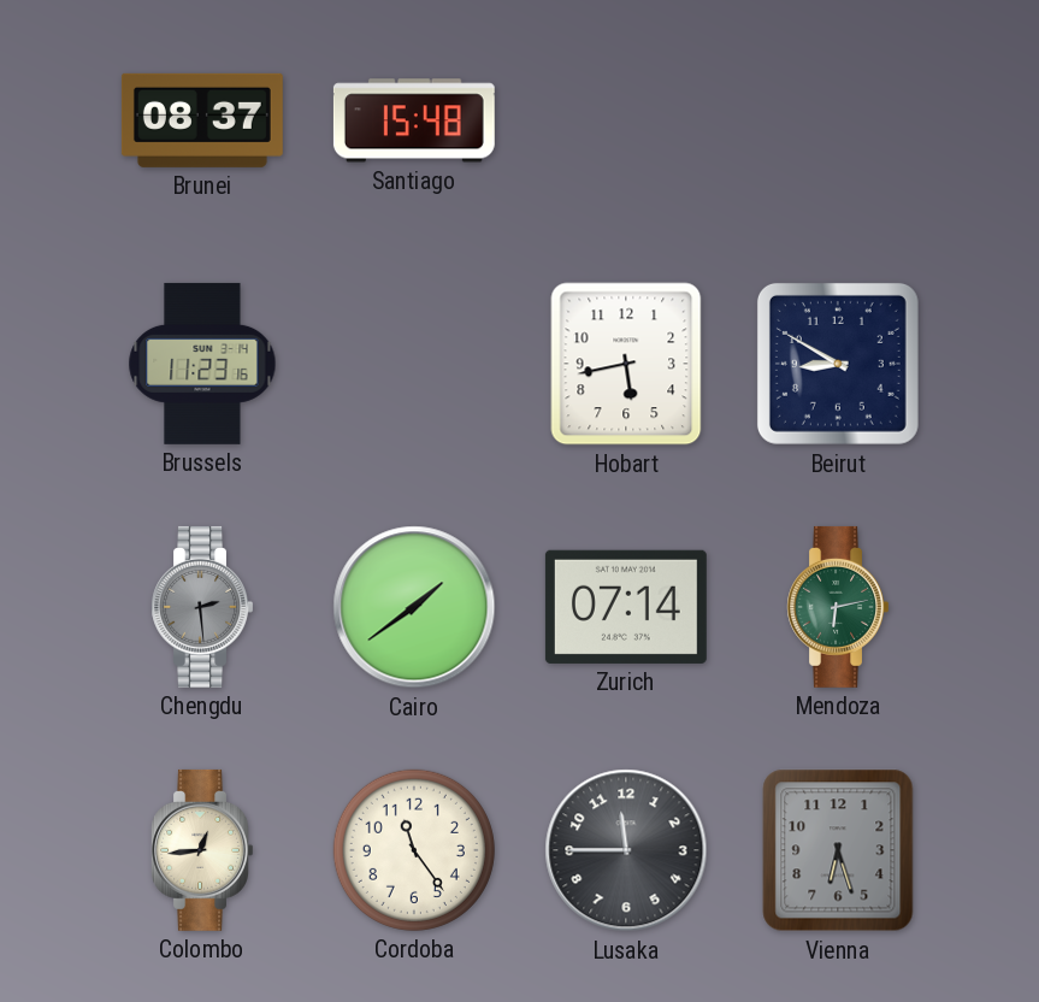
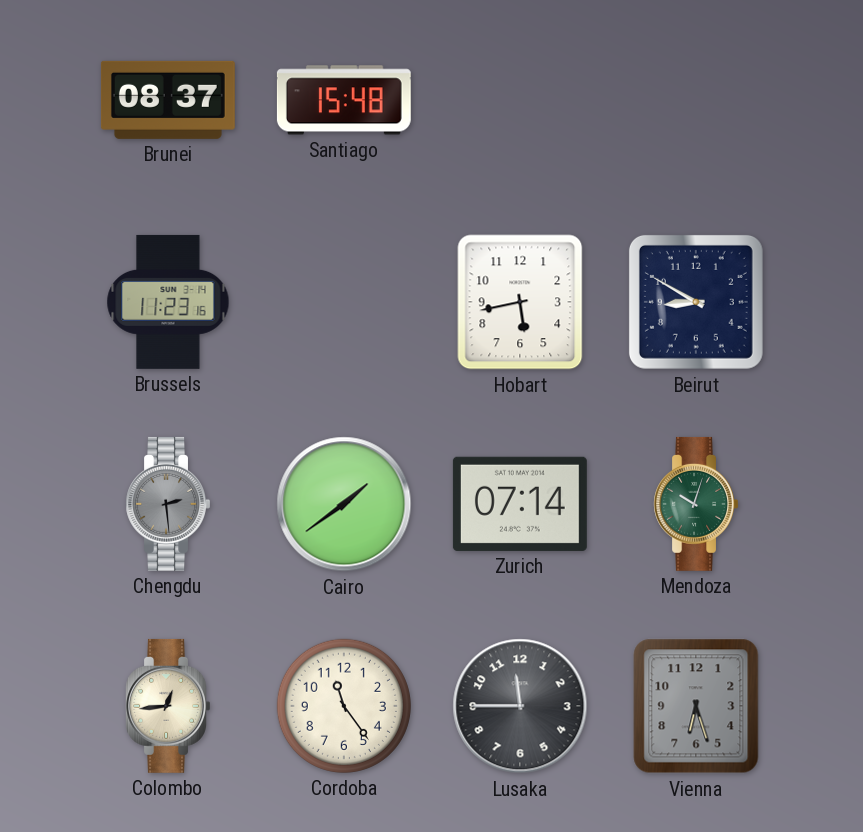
Mendoza: 6:13 -> 10:03
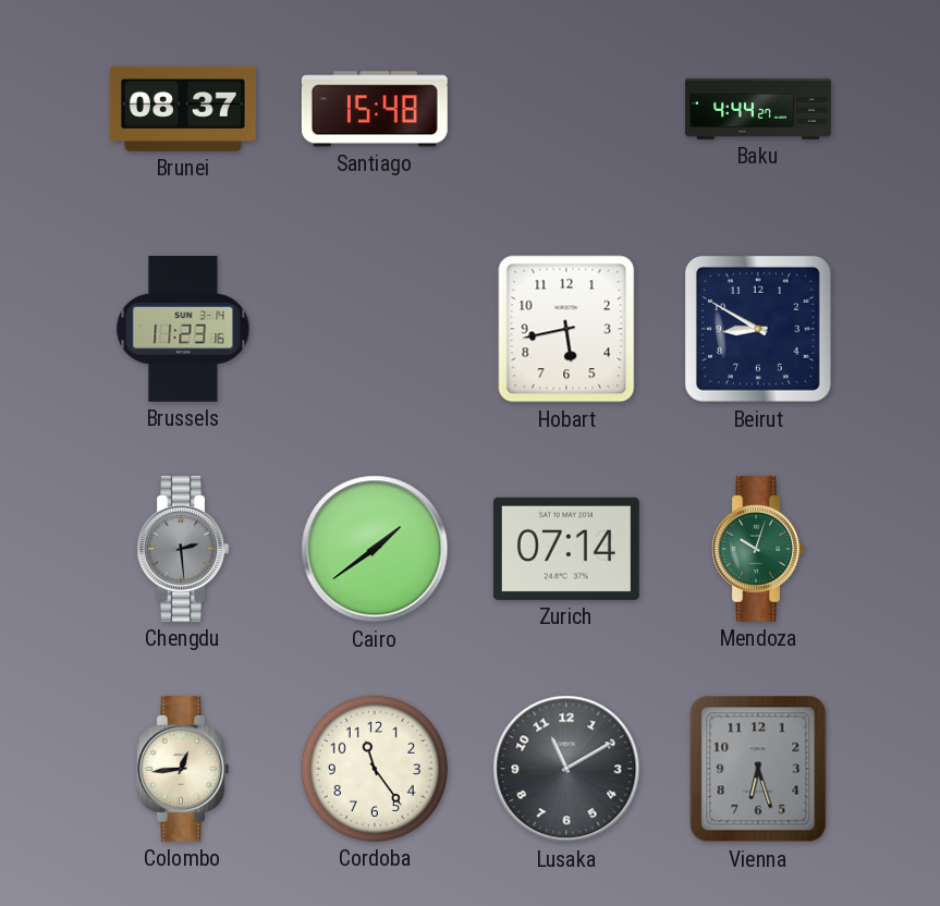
Baku: none -> 4:44
Lusaka: 11:45 -> 11:10
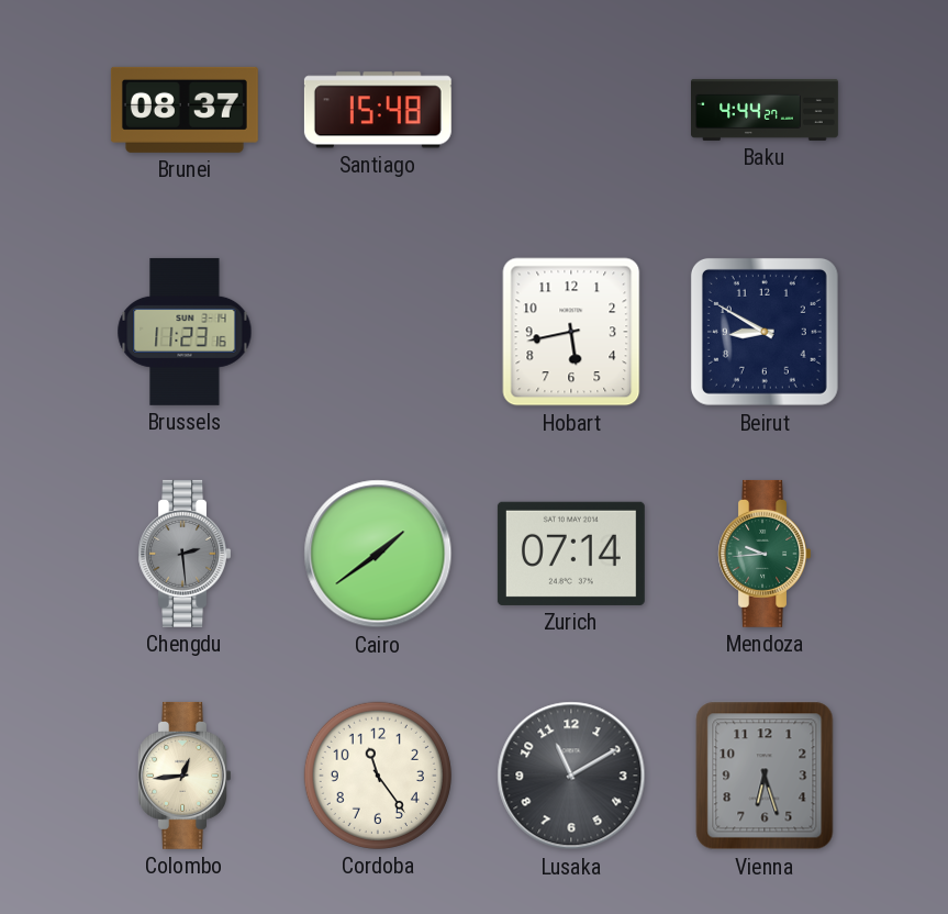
Mendoza: 10:03 -> 9:44
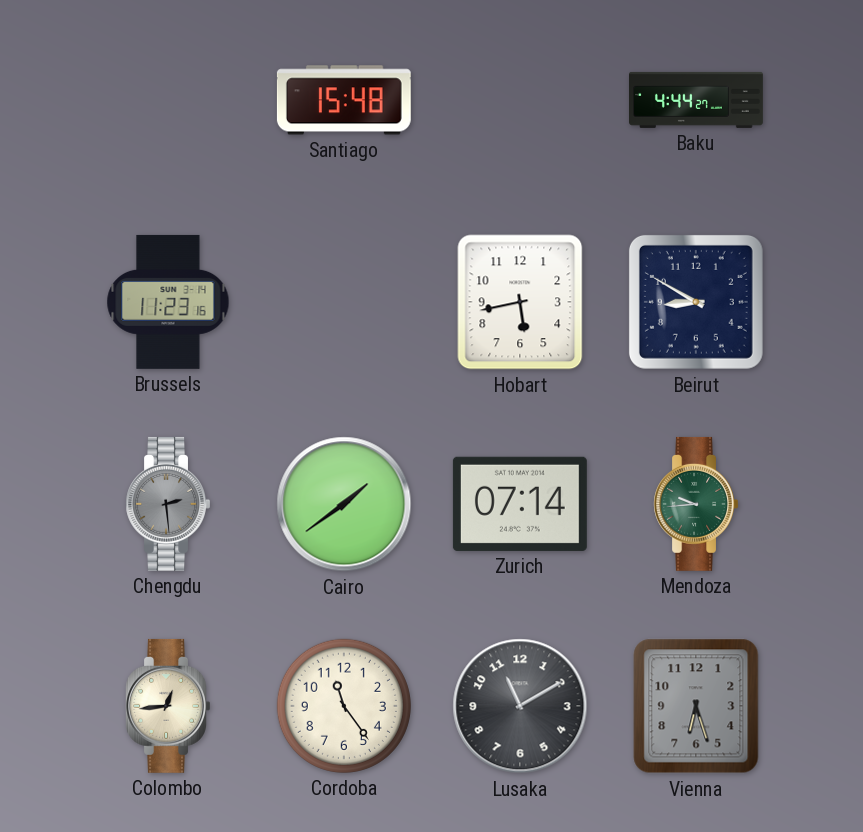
Brunei: 08:37 -> none
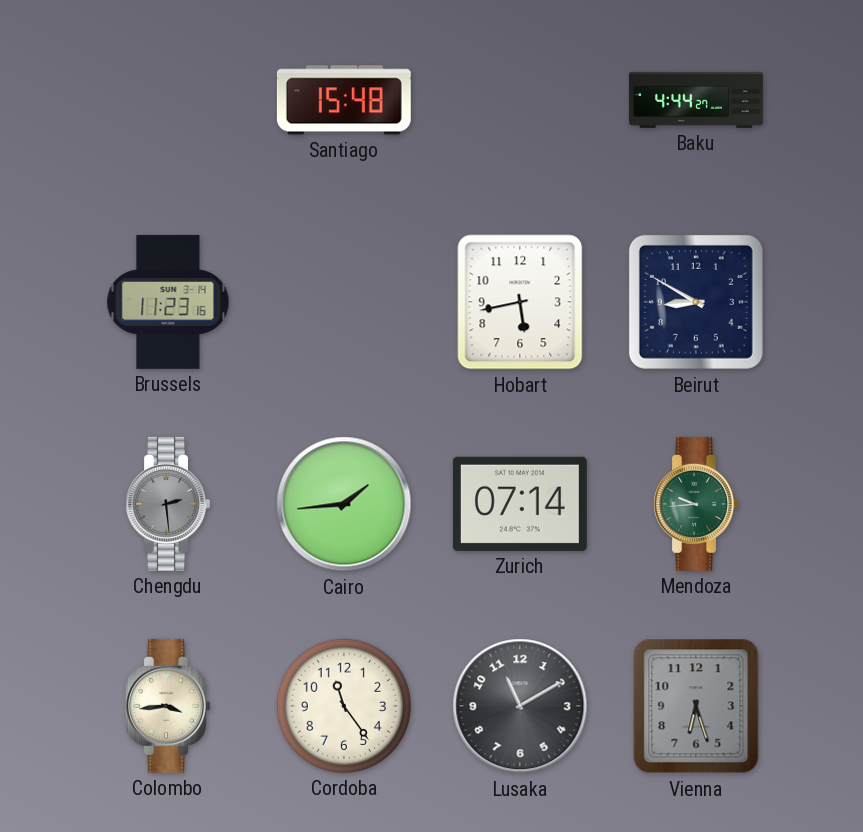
Cairo: 1:39 -> 1:44
Colombo: 12:44 -> 3:44
